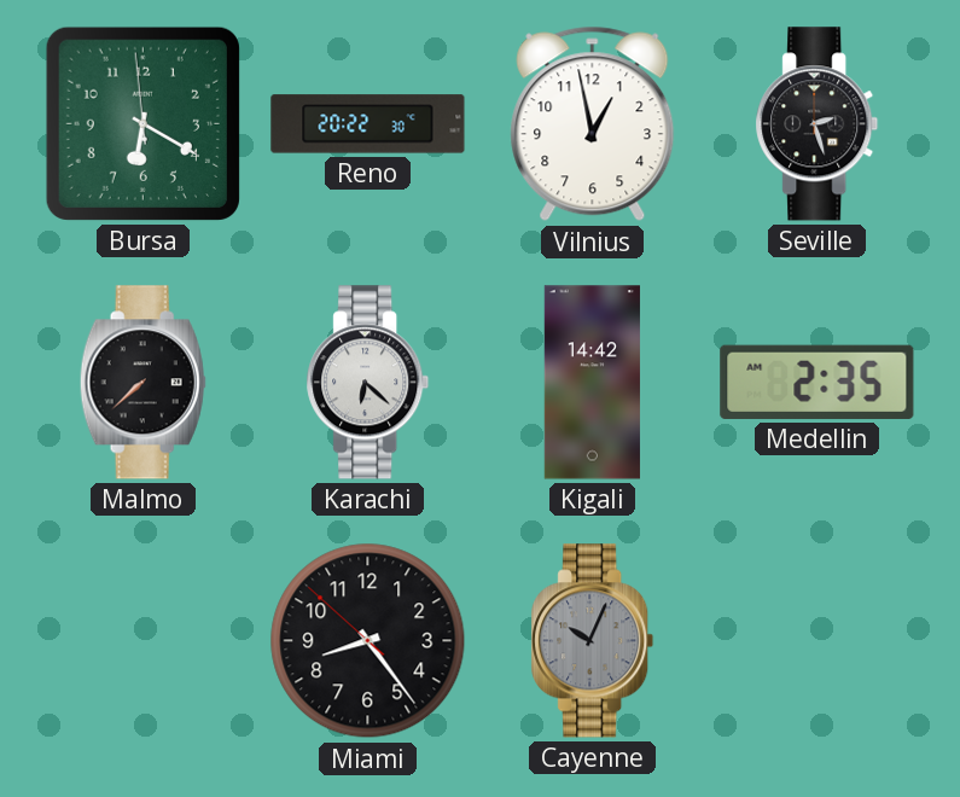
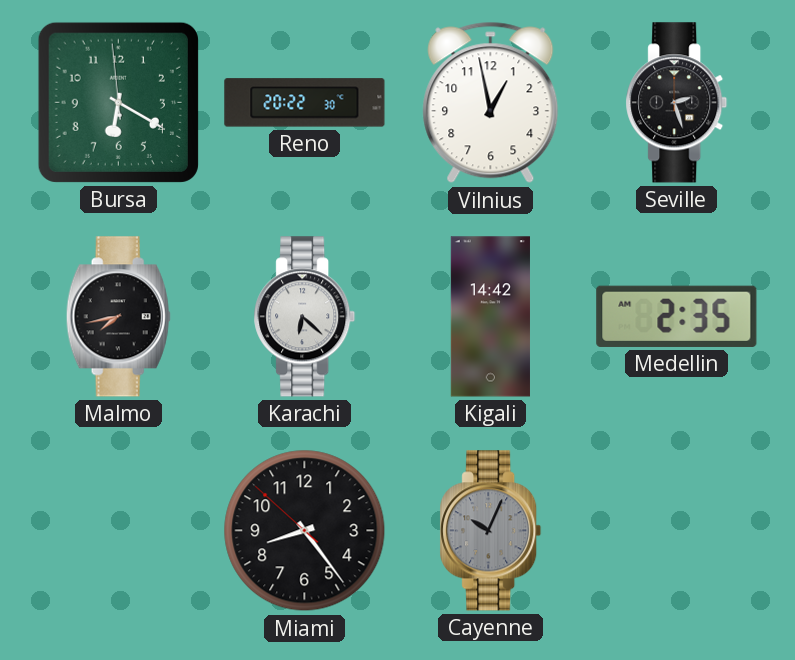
Malmo: 7:38 -> 7:43
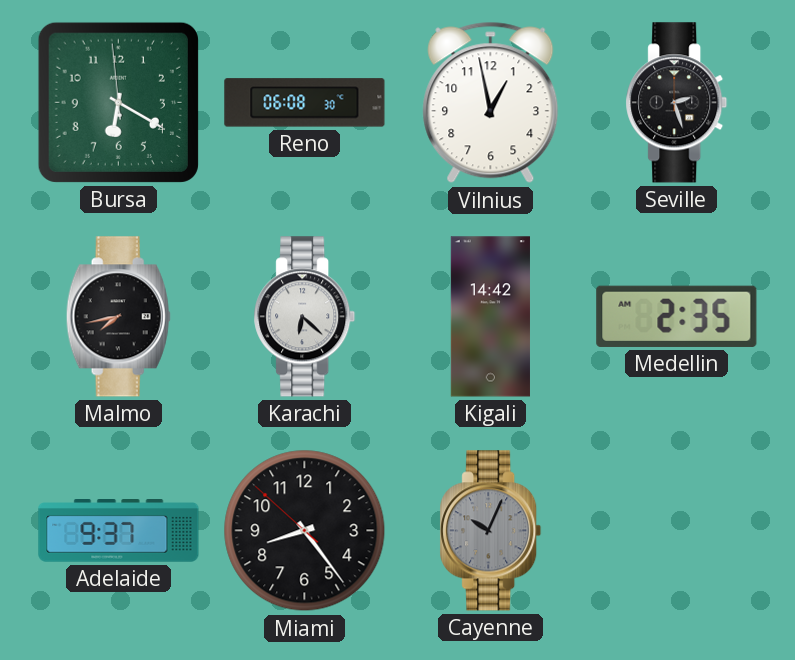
Reno: 20:22 -> 06:08
Adelaide: none -> 9:37
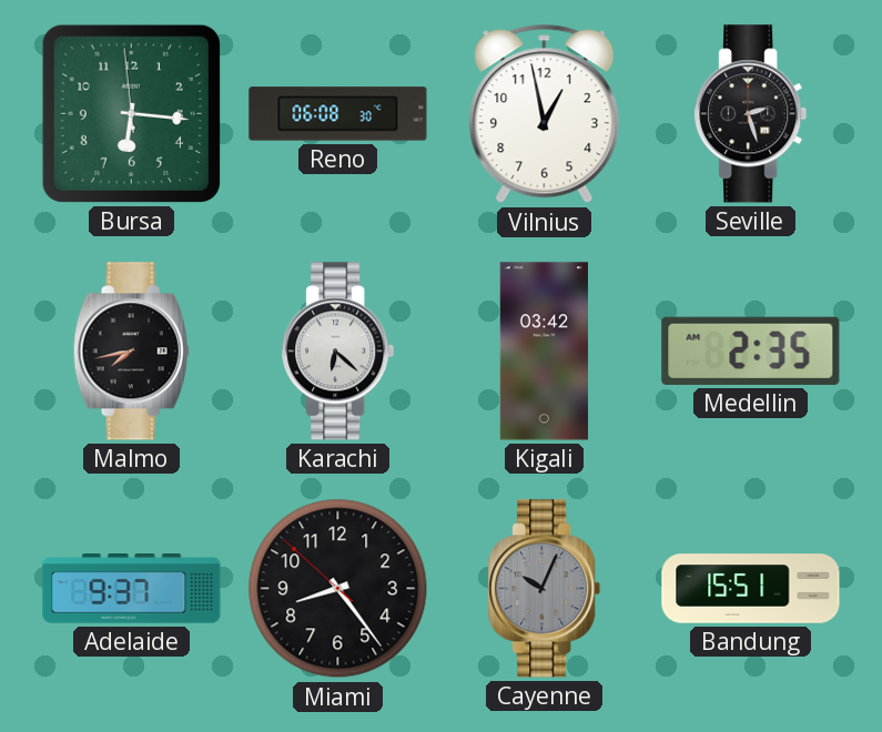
Bursa: 6:19 -> 6:15
Kigali: 14:42 -> 03:42
Bandung: none -> 15:51
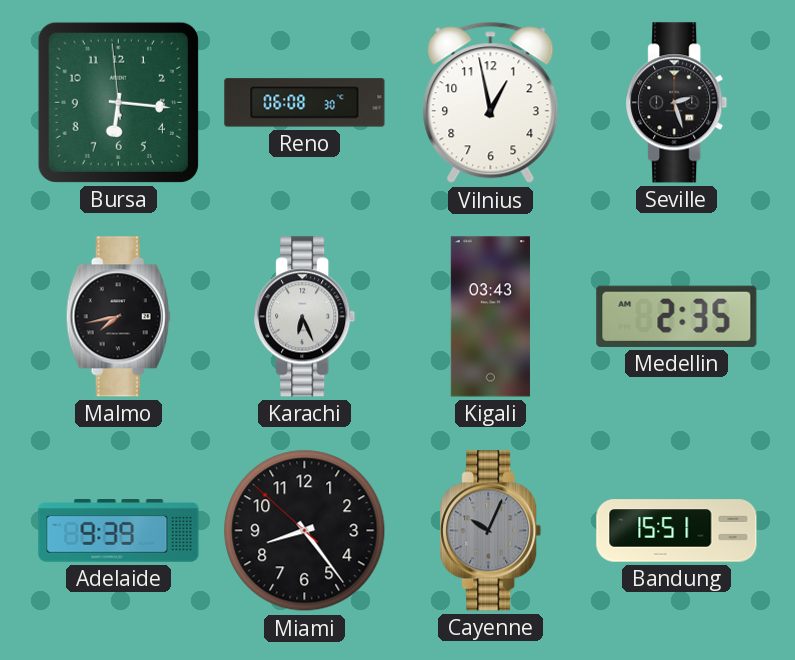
Karachi: 6:22 -> 6:26
Kigali: 03:42 -> 03:43
Adelaide: 9:37 -> 9:39
